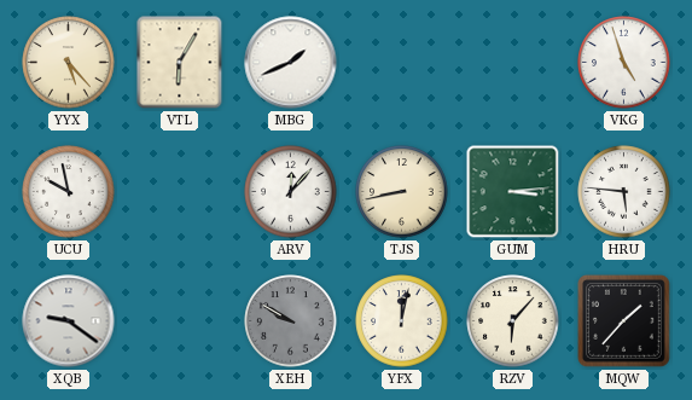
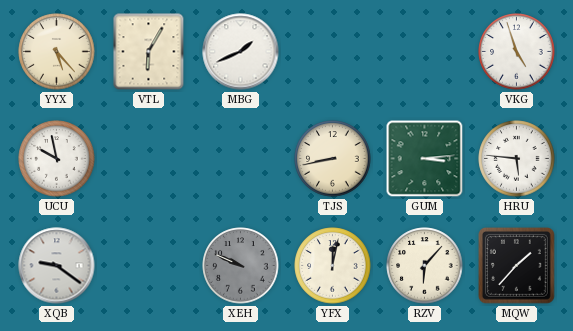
ARV: 12:07 -> none
XEH: 9:50 -> 9:49
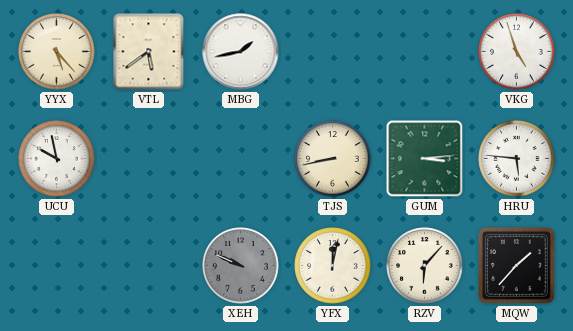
VTL: 6:05 -> 5:39
MBG: 1:41 -> 1:43
XQB: 9:21 -> none
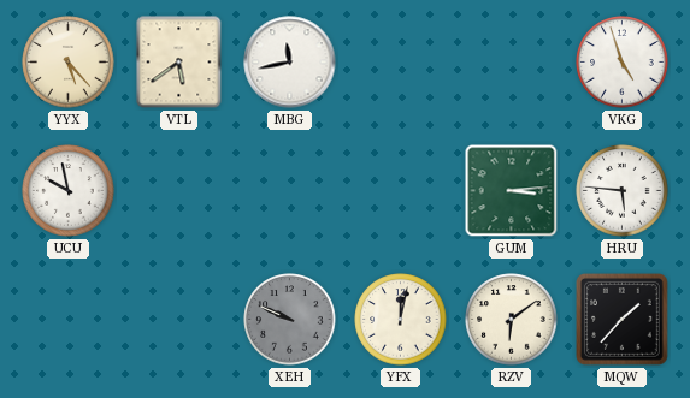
MBG: 1:43 -> 11:43
TJS: 8:43 -> none
RZV: 6:07 -> 6:09
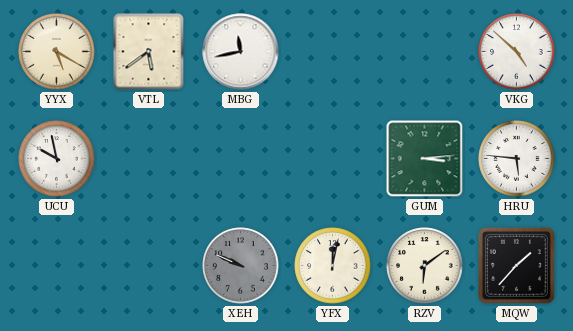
YYX: 5:23 -> 5:20
VKG: 4:57 -> 4:52
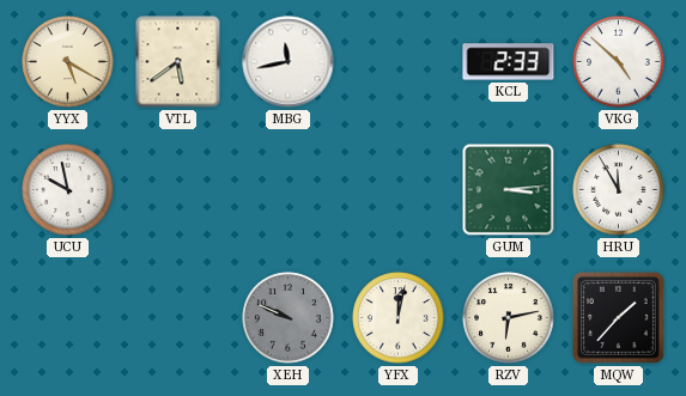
KCL: none -> 2:33
HRU: 5:46 -> 11:55
RZV: 6:09 -> 6:13
